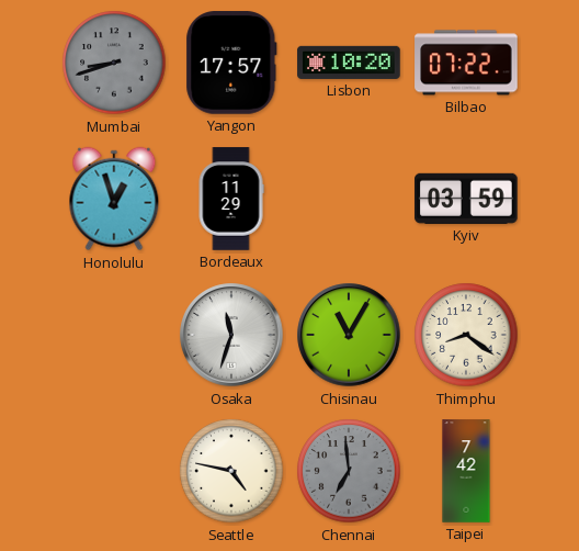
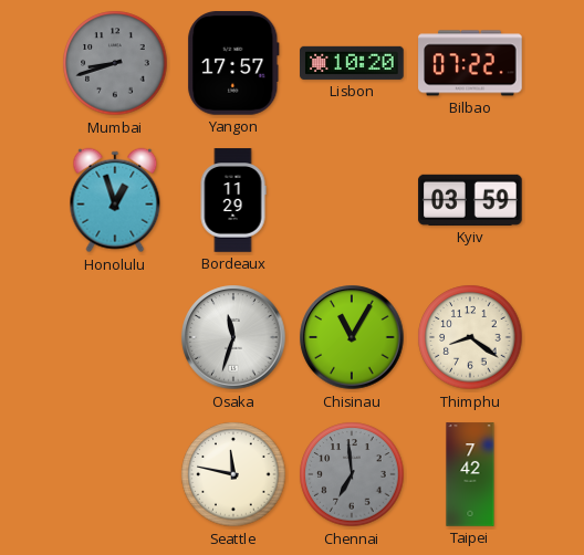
Seattle: 4:47 -> 11:47
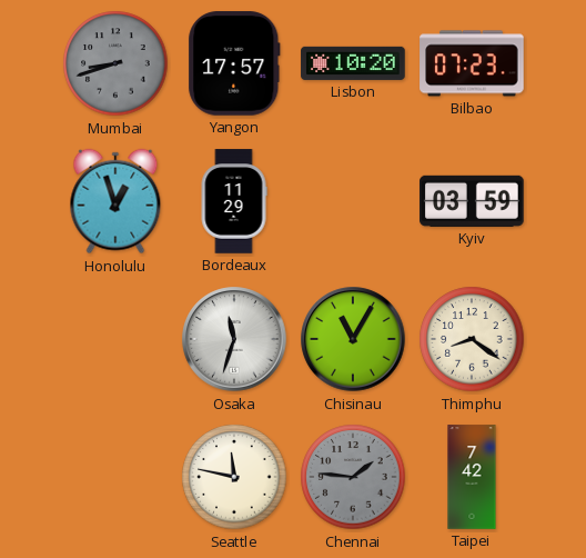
Bilbao: 07:22 -> 07:23
Chennai: 6:59 -> 1:46
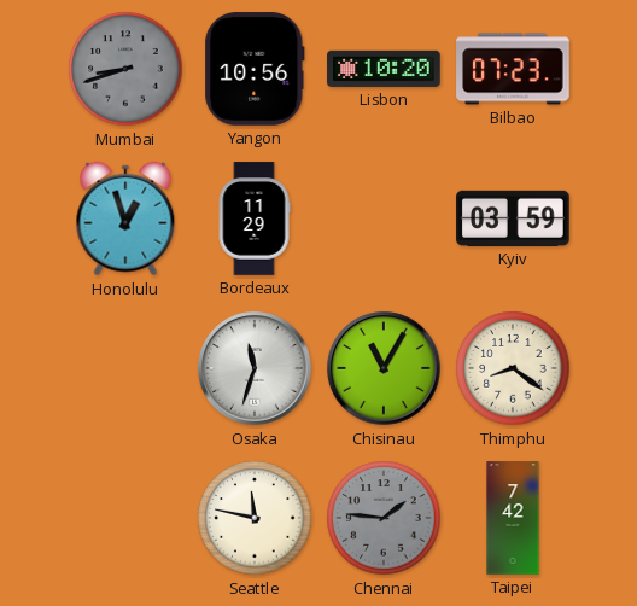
Yangon: 17:57 -> 10:56
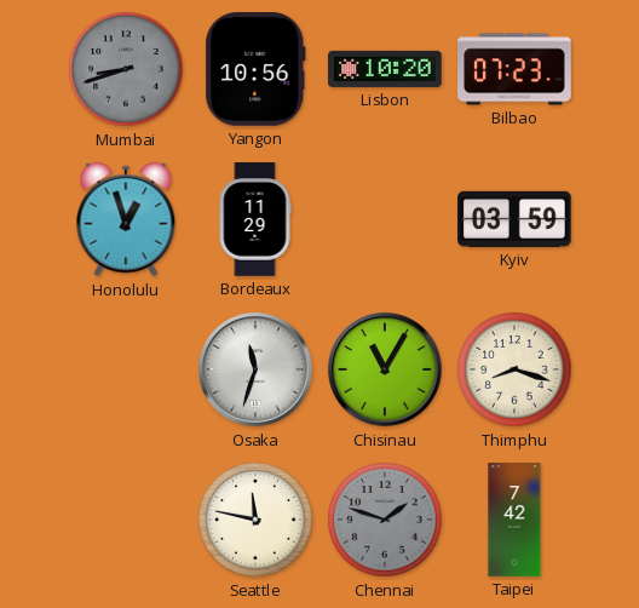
Thimphu: 8:21 -> 8:18
Chennai: 1:46 -> 1:48
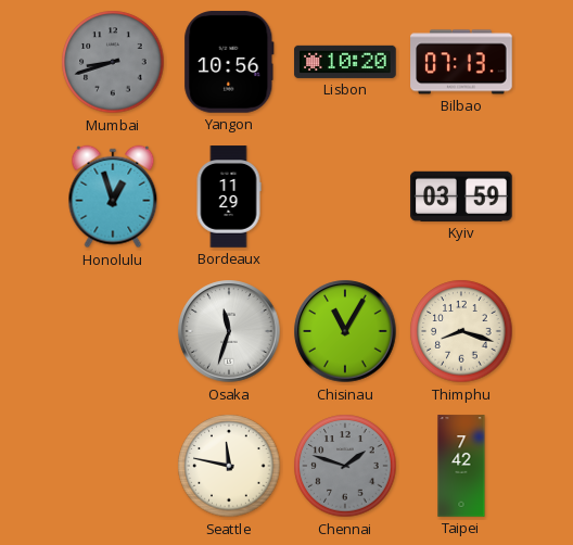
Bilbao: 07:23 -> 07:13
